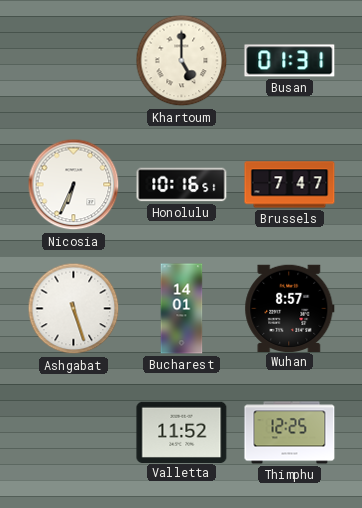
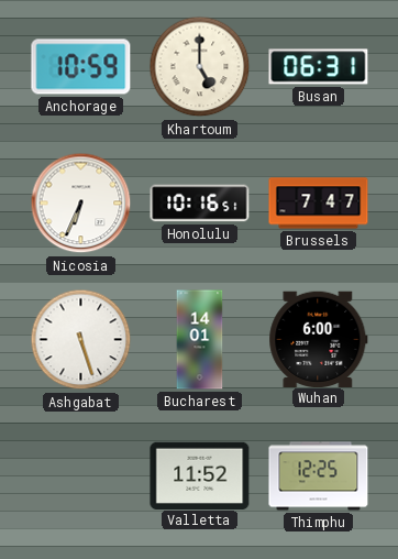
Anchorage: none -> 10:59
Busan: 01:31 -> 06:31
Wuhan: 8:57 -> 6:00
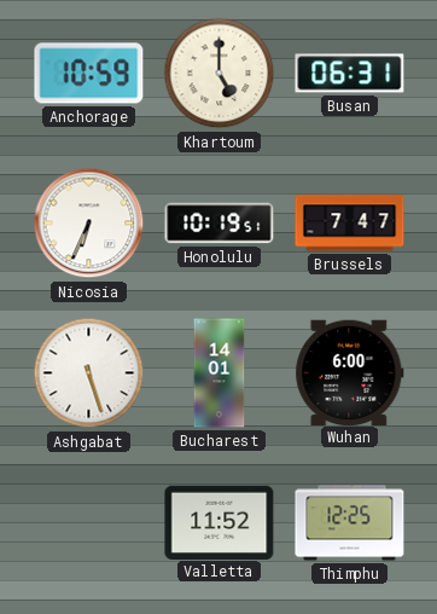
Honolulu: 10:16 -> 10:19
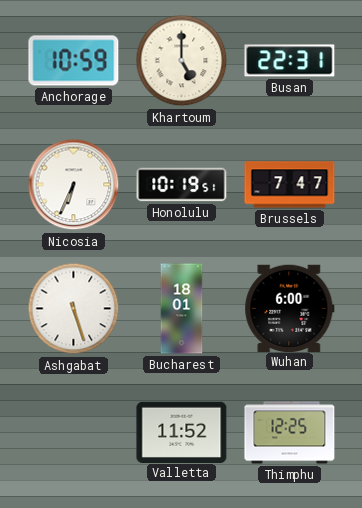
Busan: 06:31 -> 22:31
Bucharest: 14:01 -> 18:01
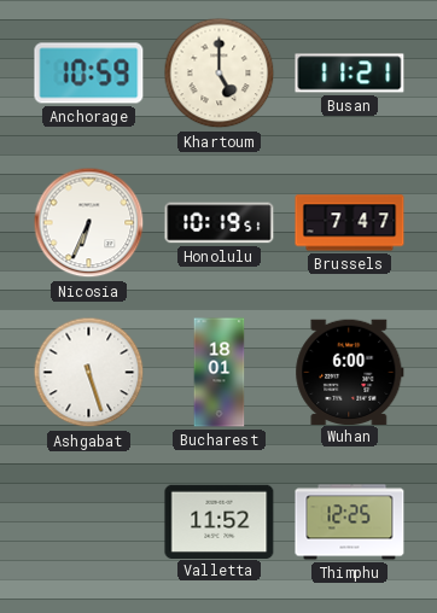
Busan: 22:31 -> 11:21
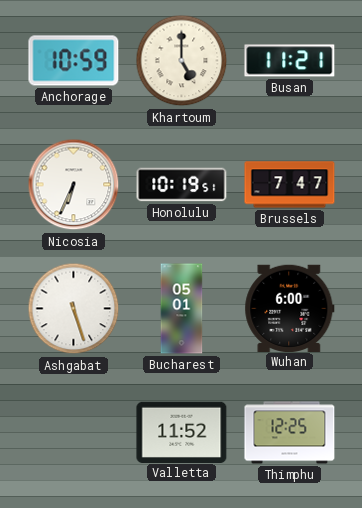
Bucharest: 18:01 -> 05:01
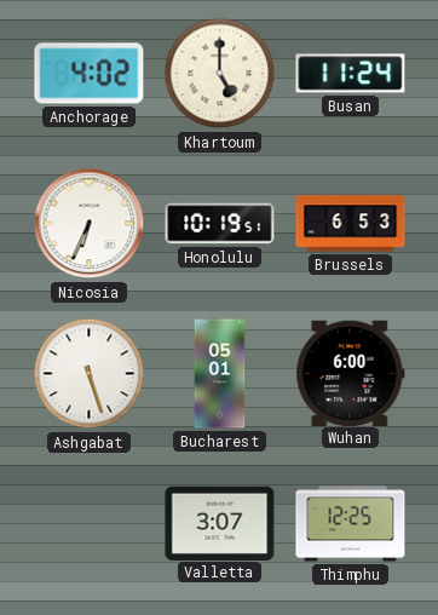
Anchorage: 10:59 -> 4:02
Busan: 11:21 -> 11:24
Brussels: 7:47 -> 6:53
Valletta: 11:52 -> 3:07
